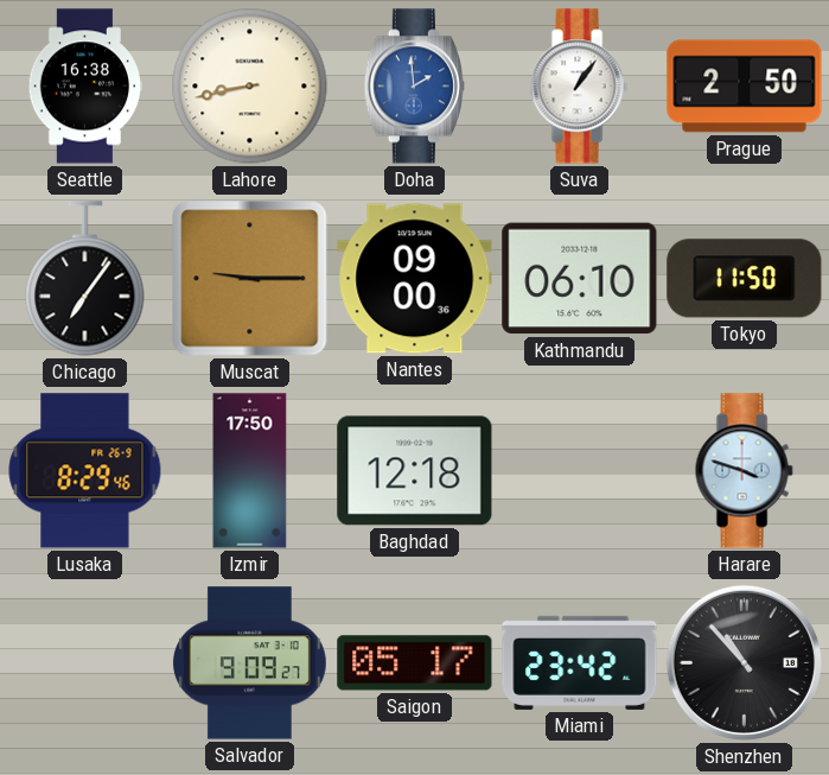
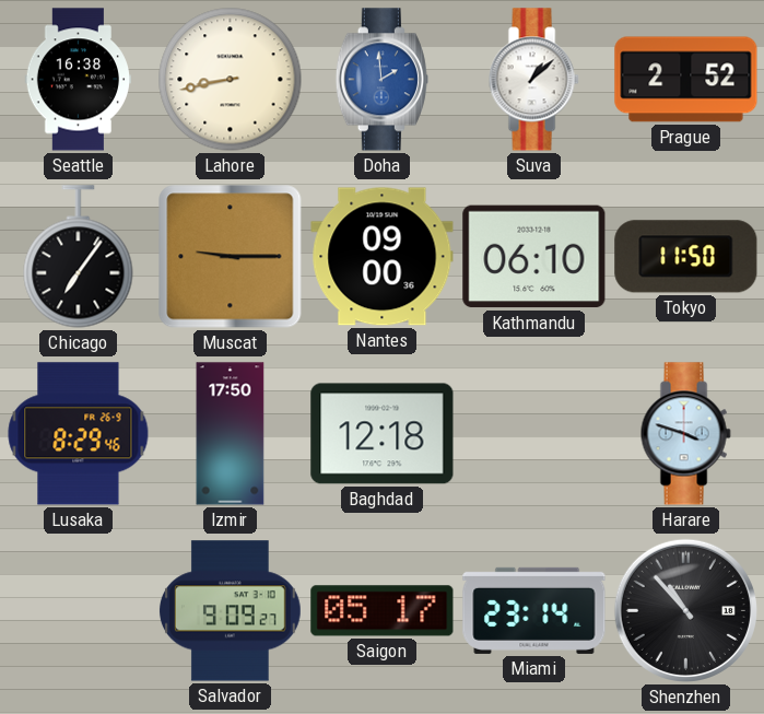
Suva: 1:06 -> 1:08
Prague: 2:50 -> 2:52
Miami: 23:42 -> 23:14
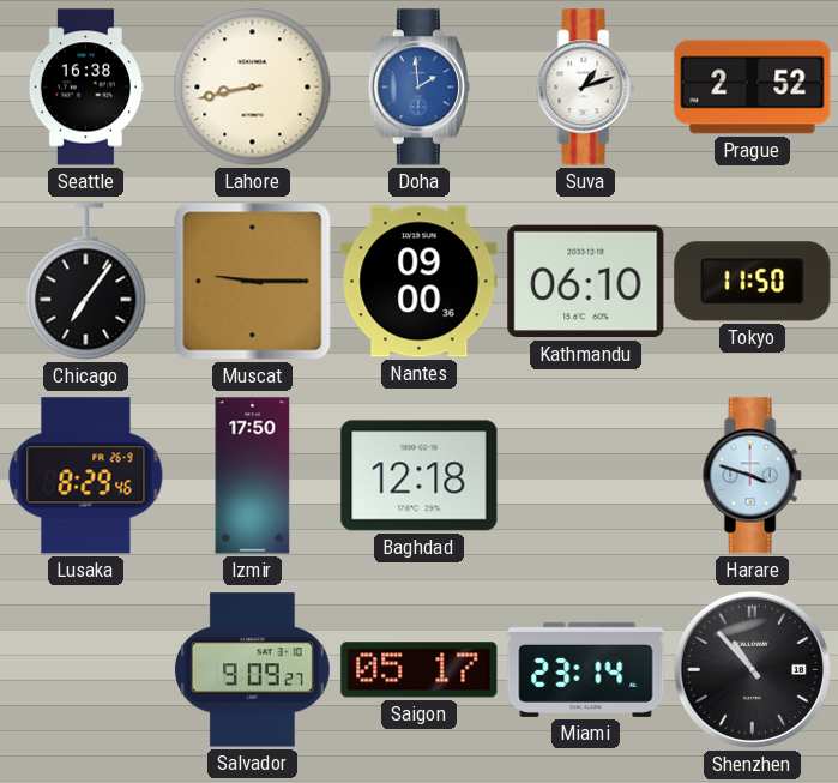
Suva: 1:08 -> 1:12
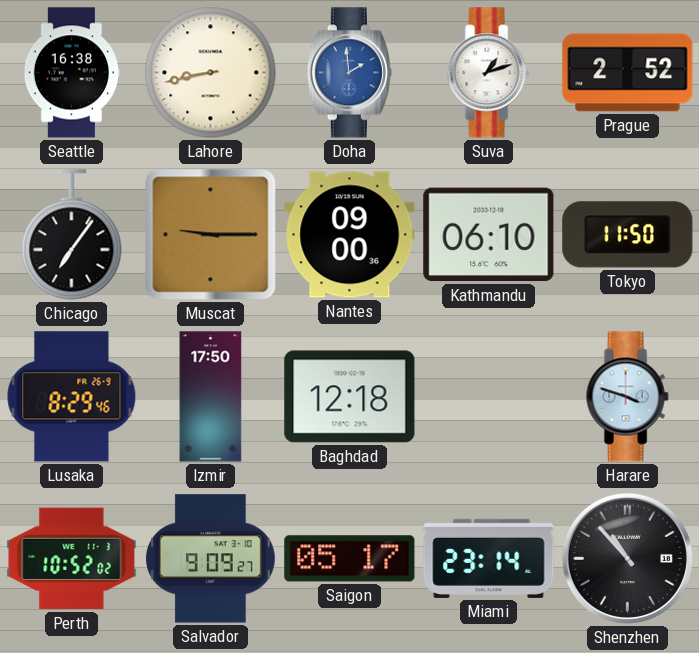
Perth: none -> 10:52
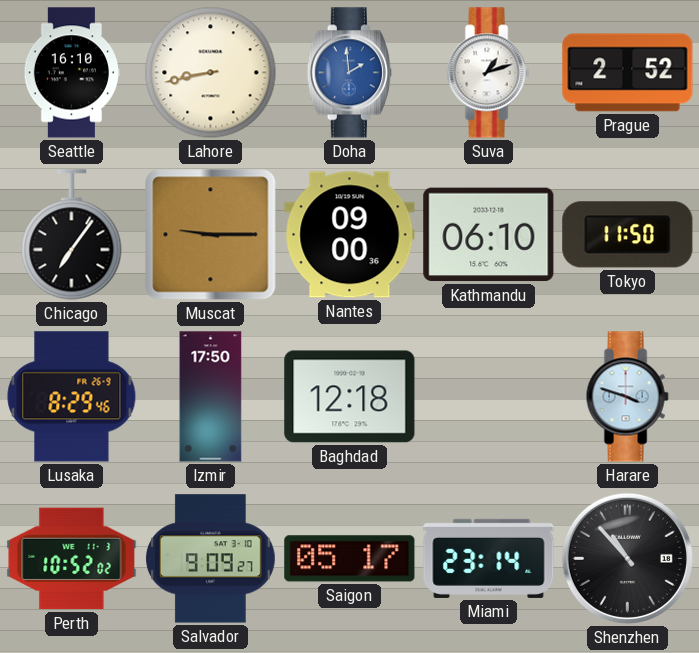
Seattle: 16:38 -> 16:10
